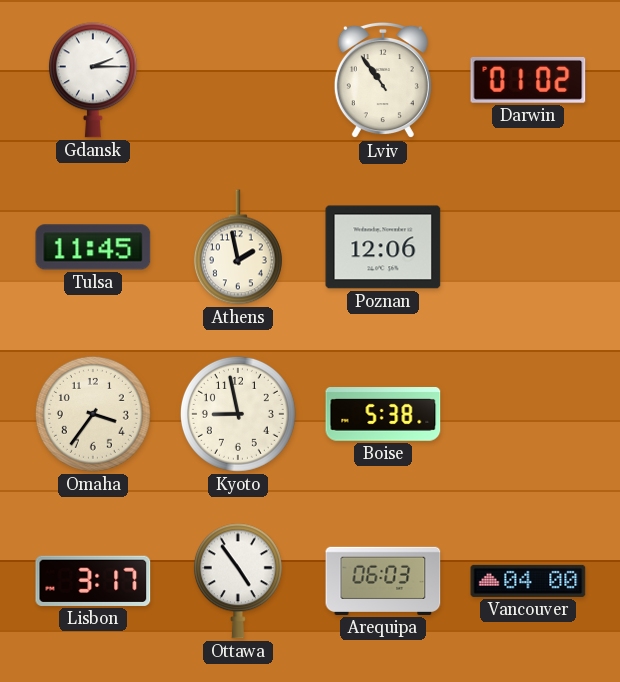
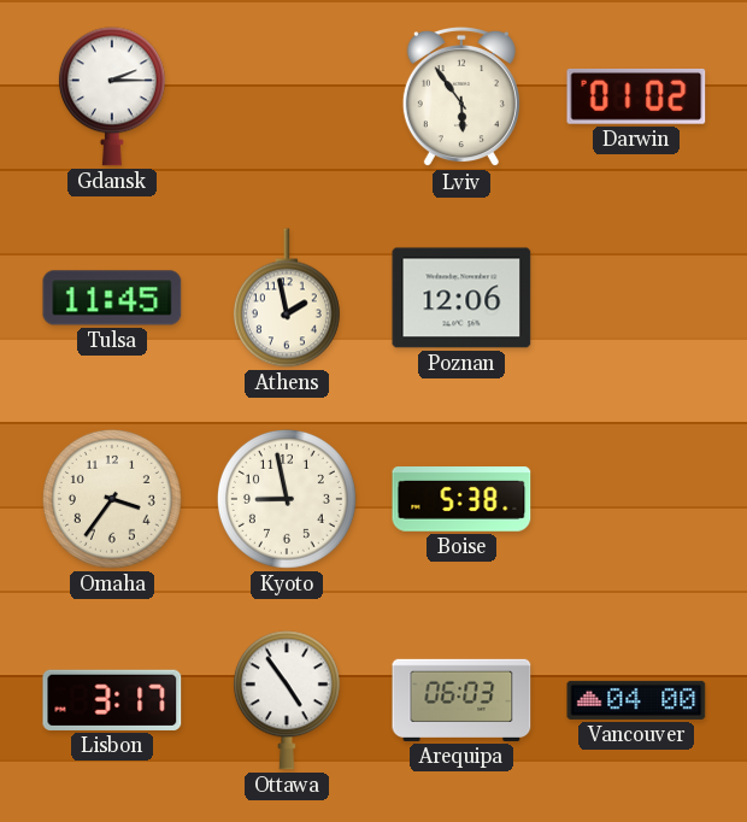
Lviv: 10:54 -> 5:54
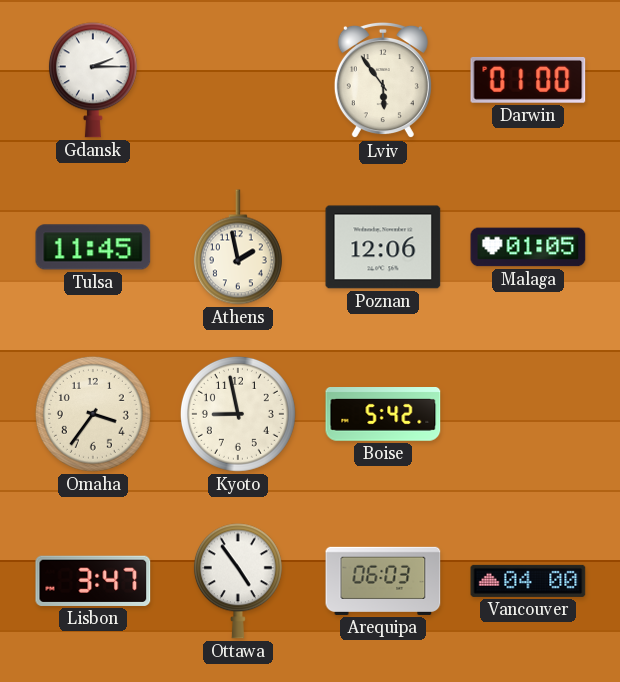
Darwin: 01:02 -> 01:00
Malaga: none -> 01:05
Boise: 5:38 -> 5:42
Lisbon: 3:17 -> 3:47
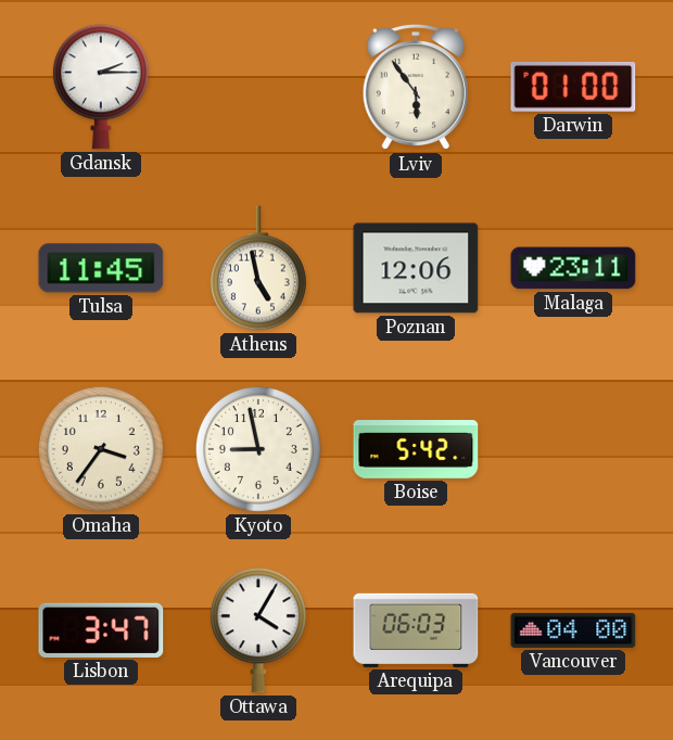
Athens: 1:58 -> 4:58
Malaga: 01:05 -> 23:11
Ottawa: 4:54 -> 4:05
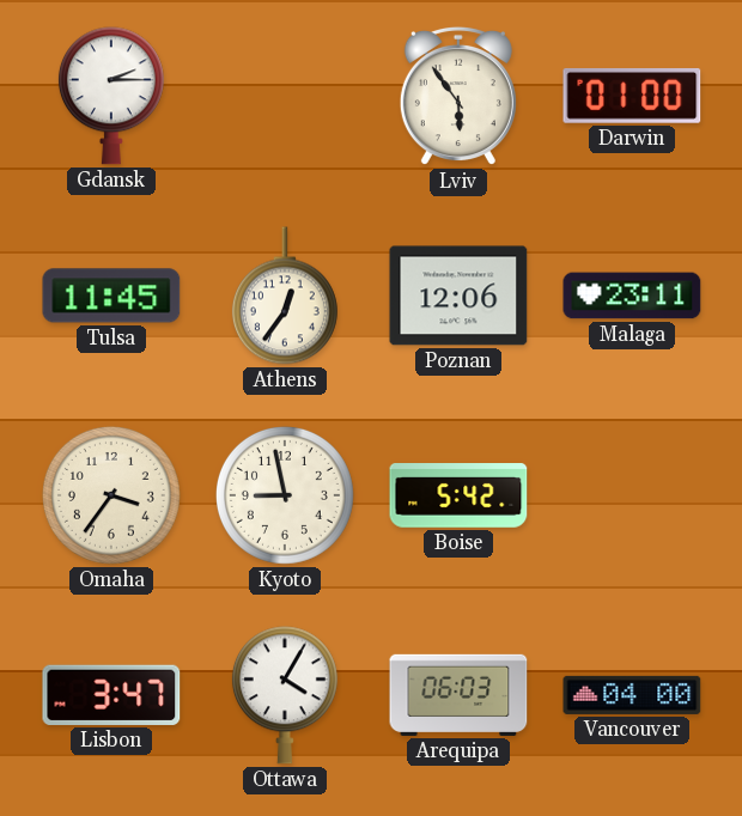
Athens: 4:58 -> 12:36
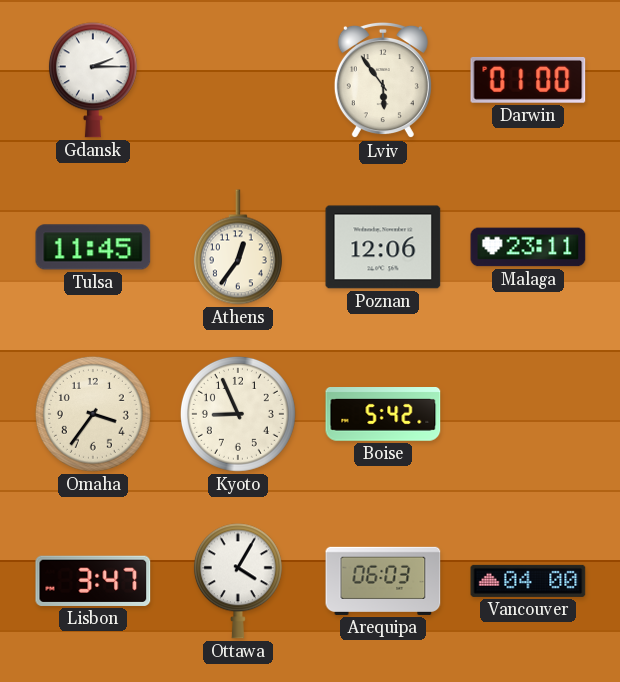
Kyoto: 8:58 -> 8:56
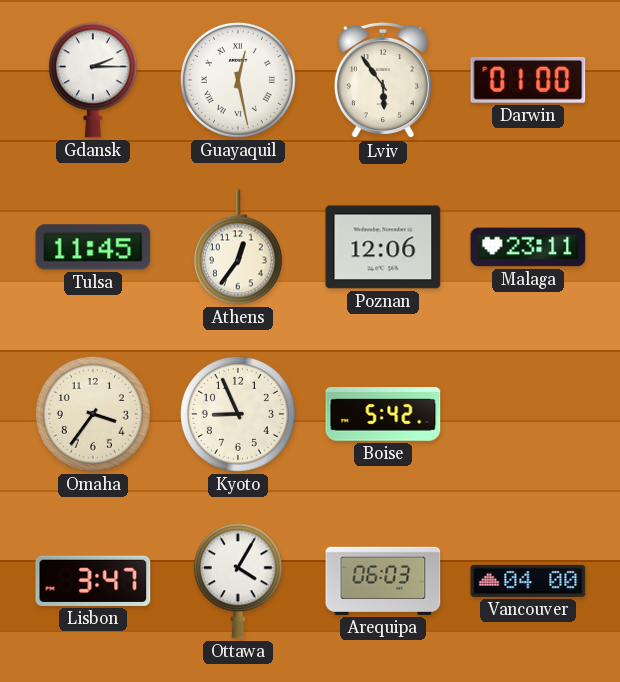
Guayaquil: none -> 12:28
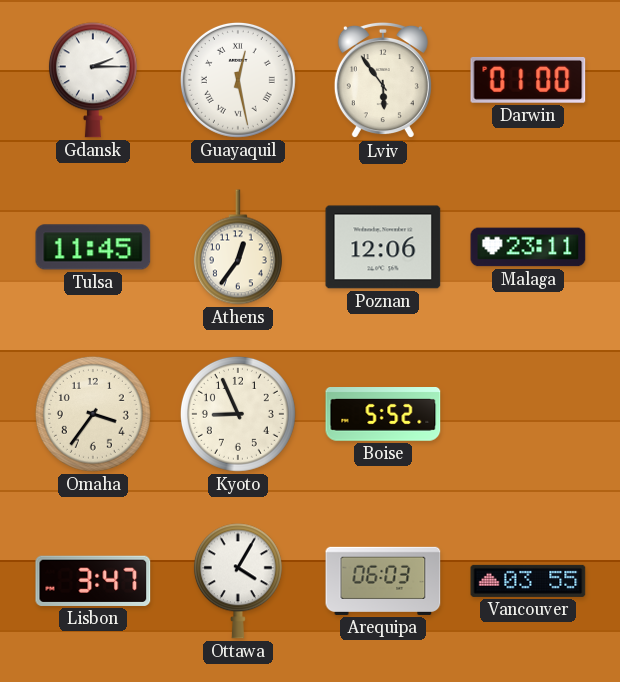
Boise: 5:42 -> 5:52
Vancouver: 04:00 -> 03:55
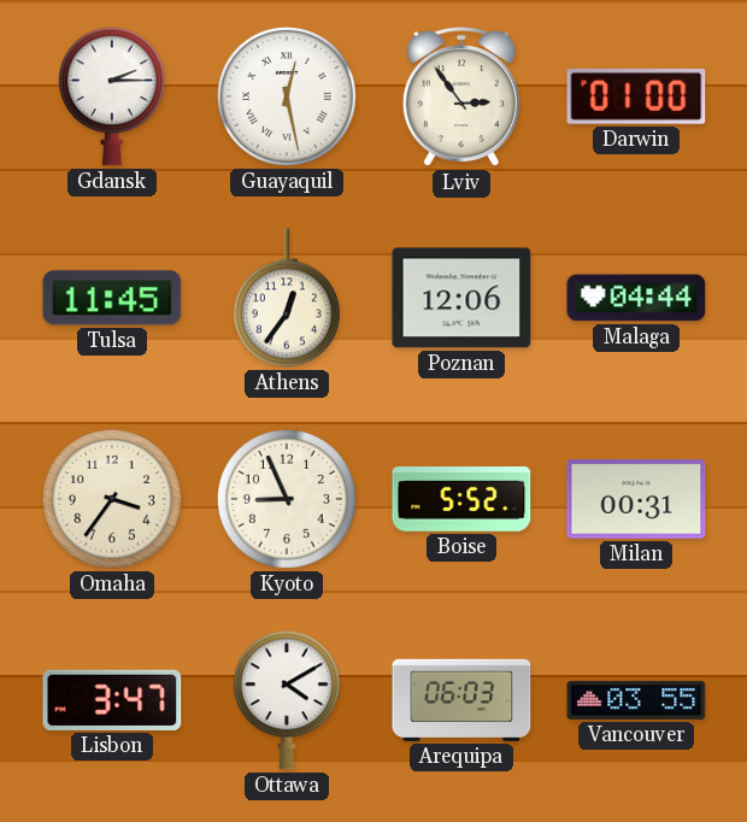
Lviv: 5:54 -> 2:54
Malaga: 23:11 -> 04:44
Milan: none -> 00:31
Ottawa: 4:05 -> 4:10
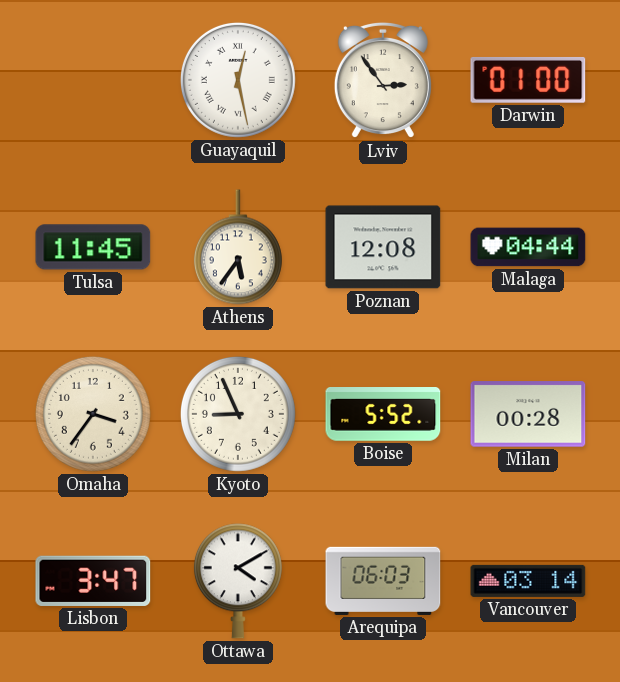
Gdansk: 2:15 -> none
Athens: 12:36 -> 5:36
Poznan: 12:06 -> 12:08
Milan: 00:31 -> 00:28
Vancouver: 03:55 -> 03:14
